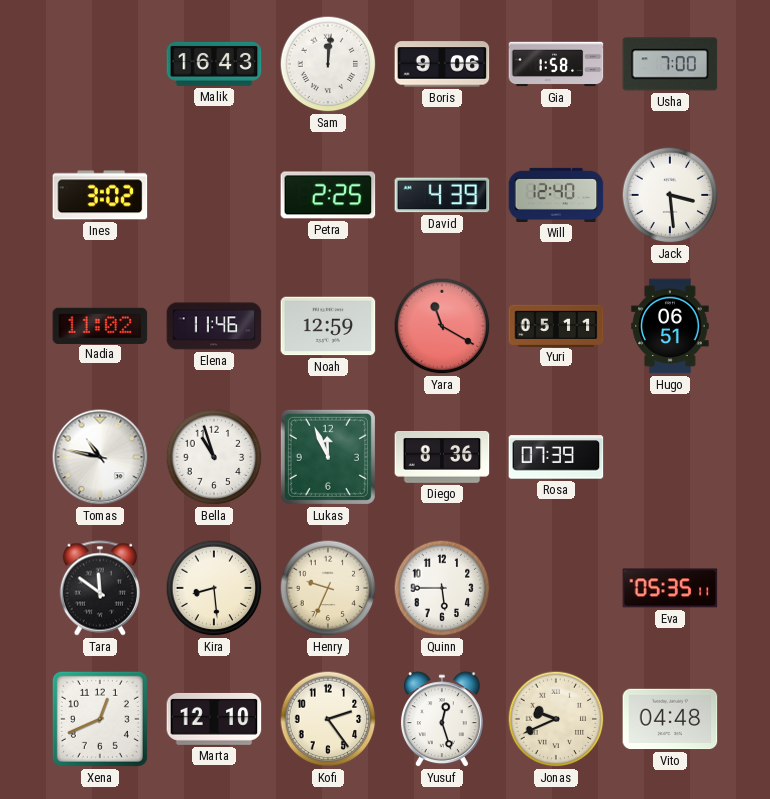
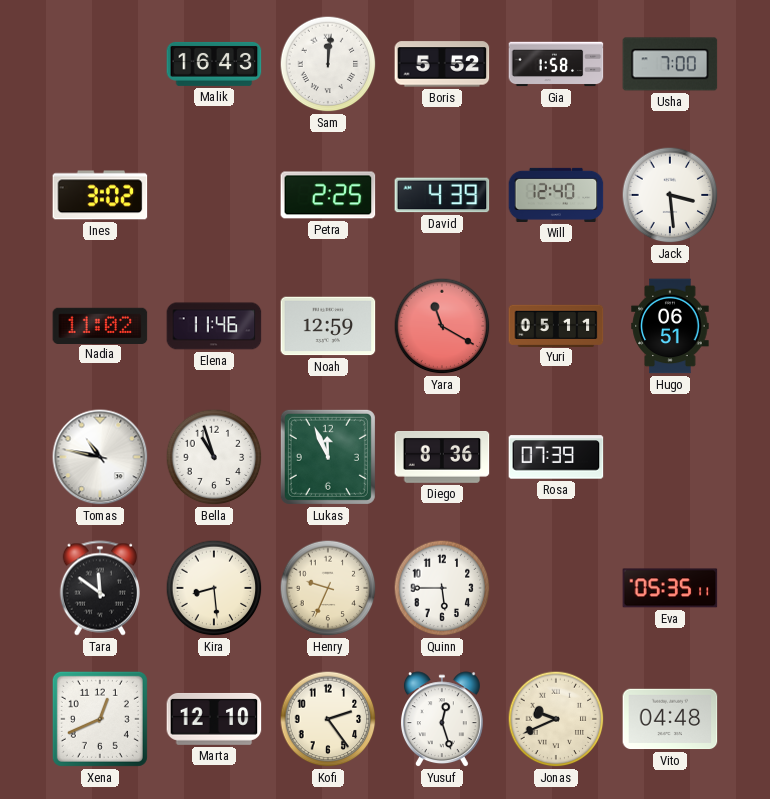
Boris: 9:06 -> 5:52
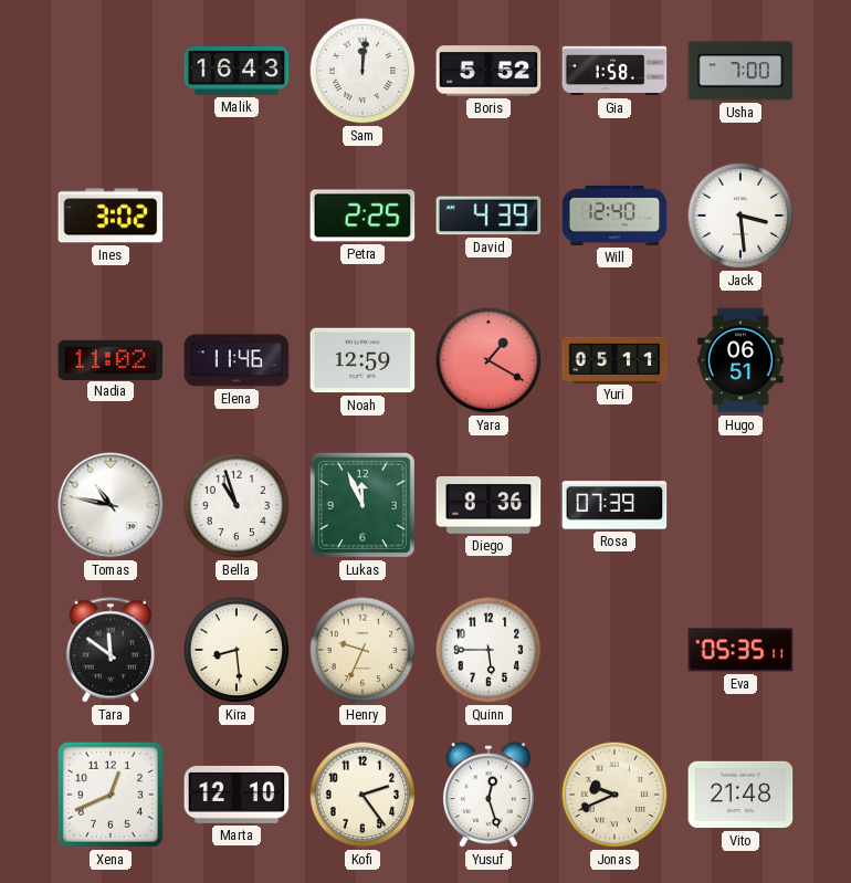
Yara: 11:20 -> 1:20
Vito: 04:48 -> 21:48
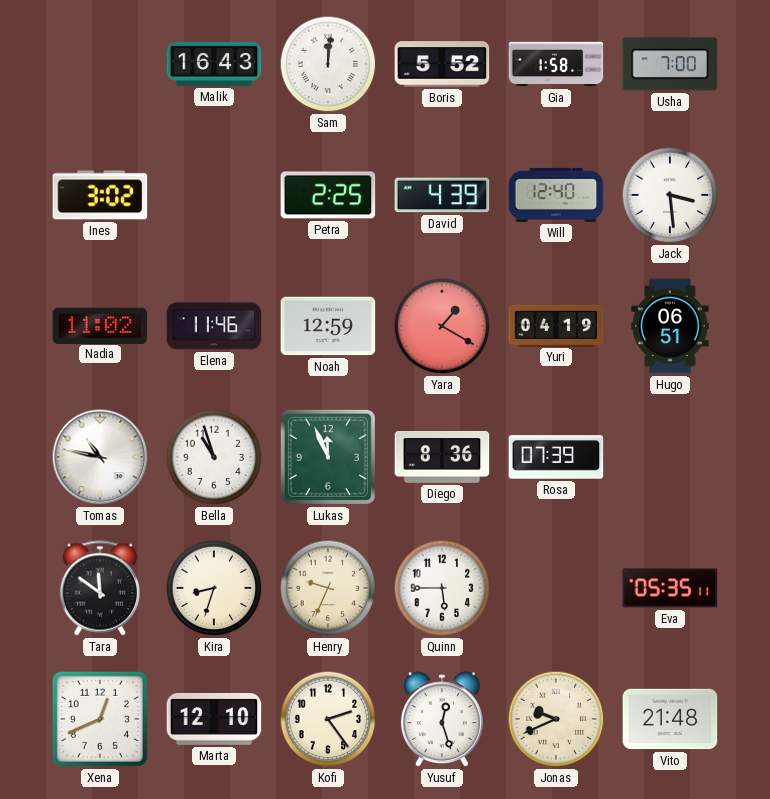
Yuri: 05:11 -> 04:19
Kira: 8:29 -> 8:33
